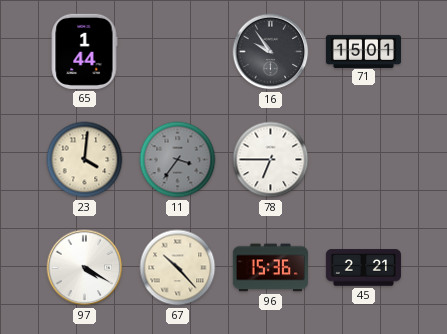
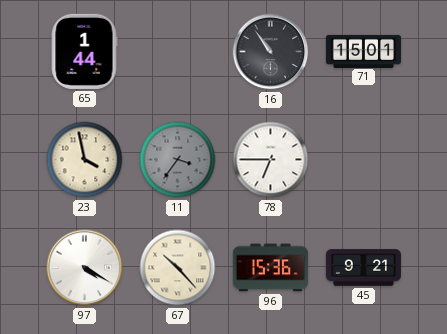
16: 9:54 -> 10:54
23: 4:01 -> 3:58
45: 2:21 -> 9:21
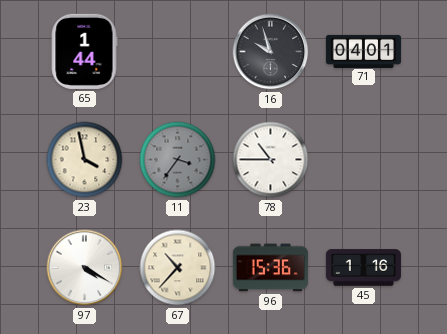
16: 10:54 -> 9:57
71: 15:01 -> 04:01
78: 6:45 -> 10:45
67: 10:23 -> 10:37
45: 9:21 -> 1:16
